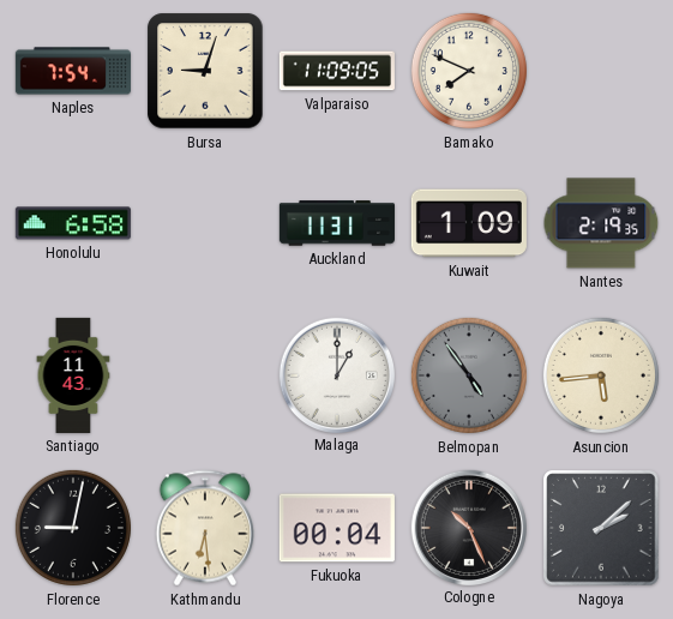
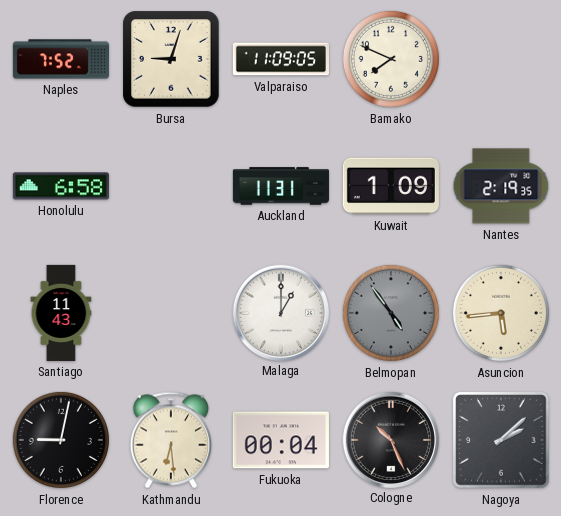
Naples: 7:54 -> 7:52
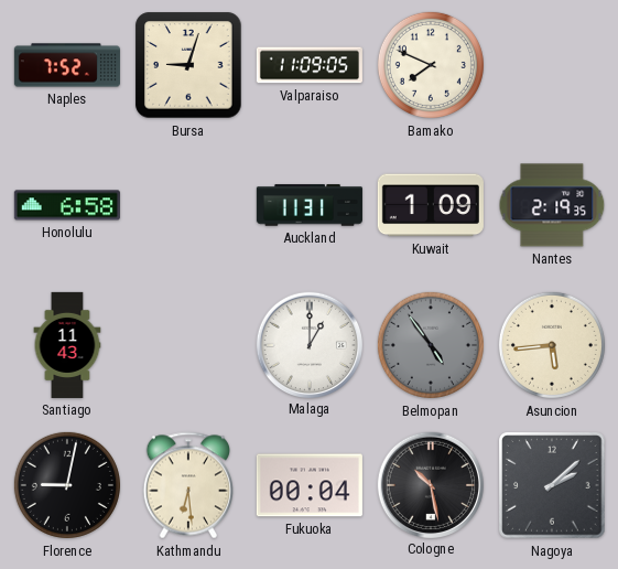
Cologne: 10:26 -> 10:28
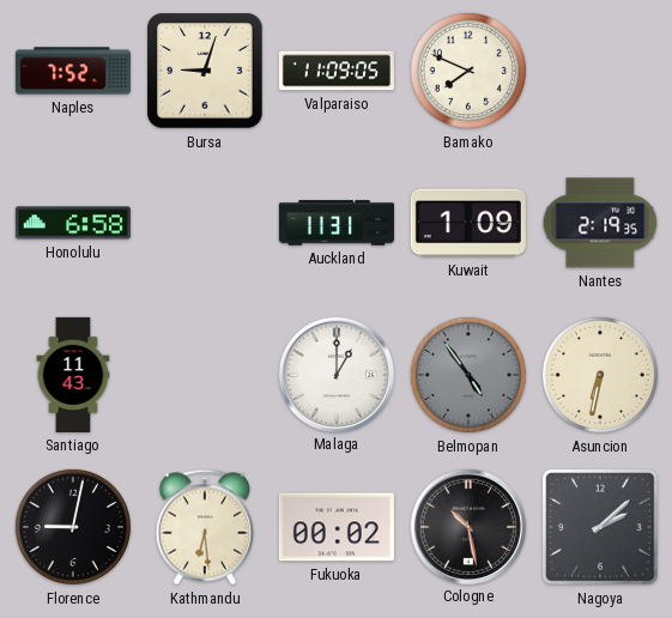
Asuncion: 5:44 -> 6:32
Fukuoka: 00:04 -> 00:02
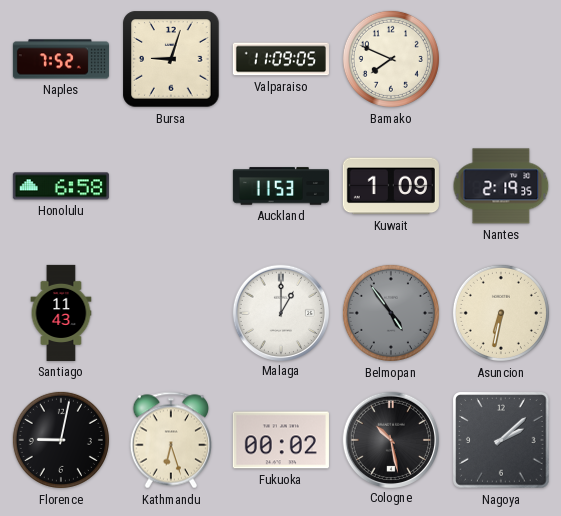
Auckland: 11:31 -> 11:53
Kathmandu: 6:29 -> 6:27
